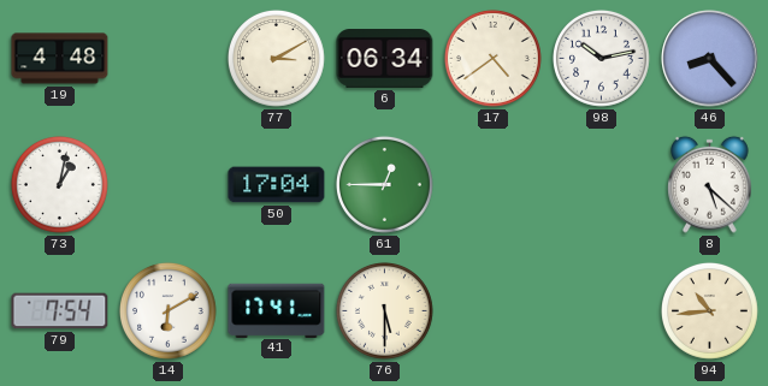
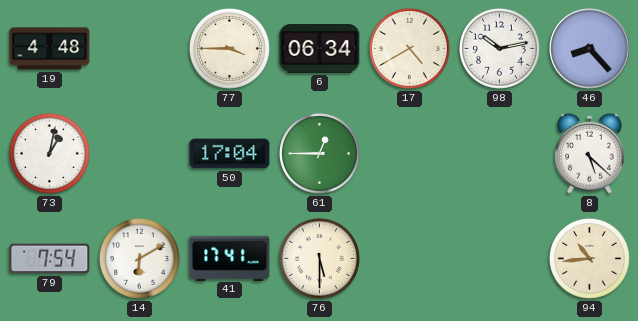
77: 3:10 -> 3:45
17: 4:39 -> 4:40
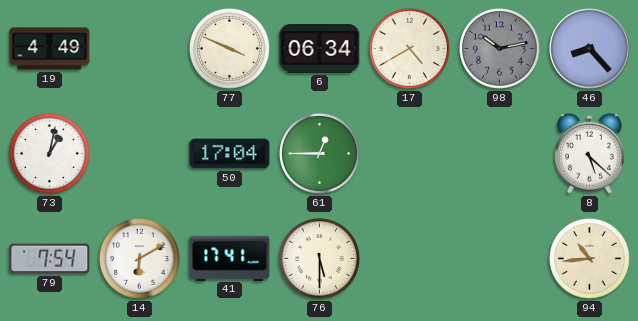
19: 4:48 -> 4:49
77: 3:45 -> 3:49
98 dial: white -> grey
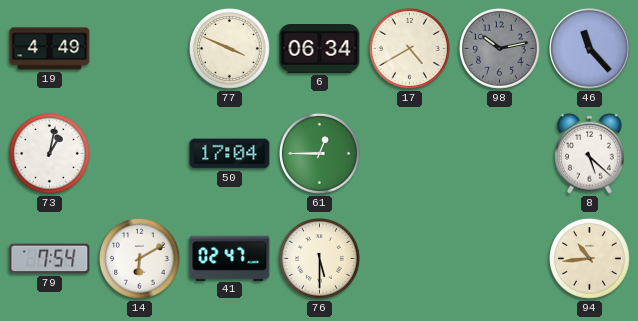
46: 8:23 -> 11:23
41: 17:41 -> 02:47
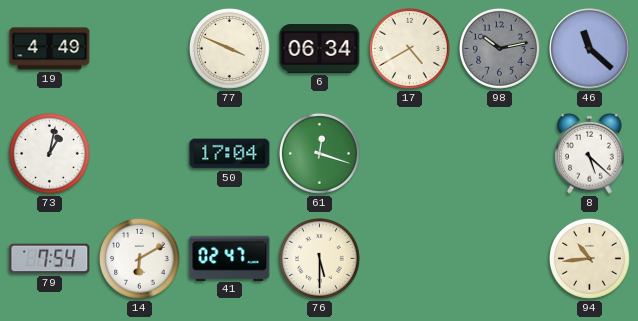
46: 11:23 -> 11:22
61: 12:45 -> 12:18
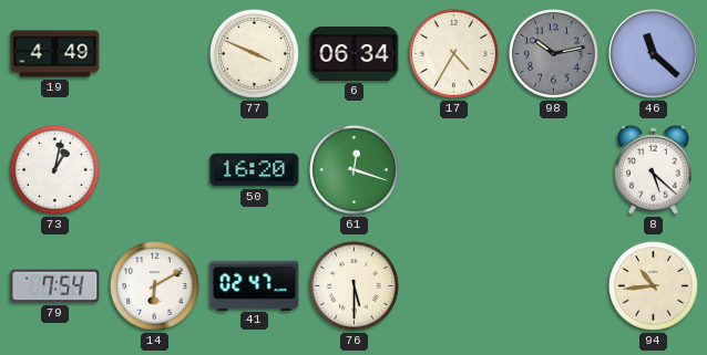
17: 4:40 -> 4:35
50: 17:04 -> 16:20
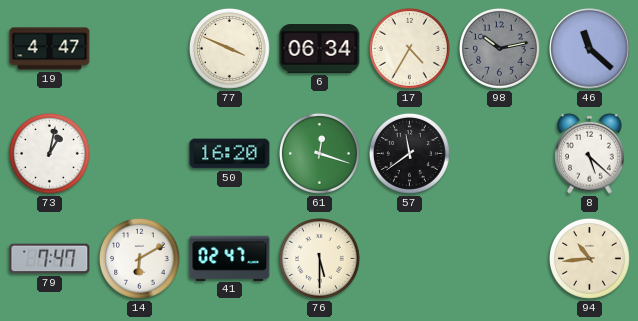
19: 4:49 -> 4:47
57: none -> 11:39
79: 7:54 -> 7:47
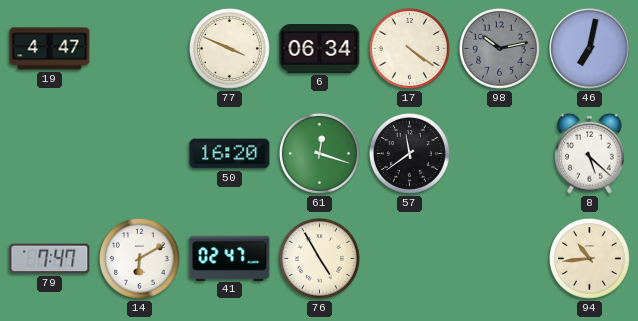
17: 4:35 -> 4:21
46: 11:22 -> 7:02
73: 1:02 -> none
76: 5:30 -> 4:55
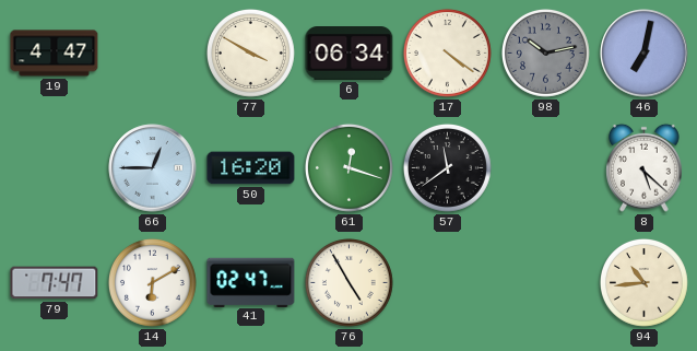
77: 3:49 -> 3:50
66: none -> 12:45
